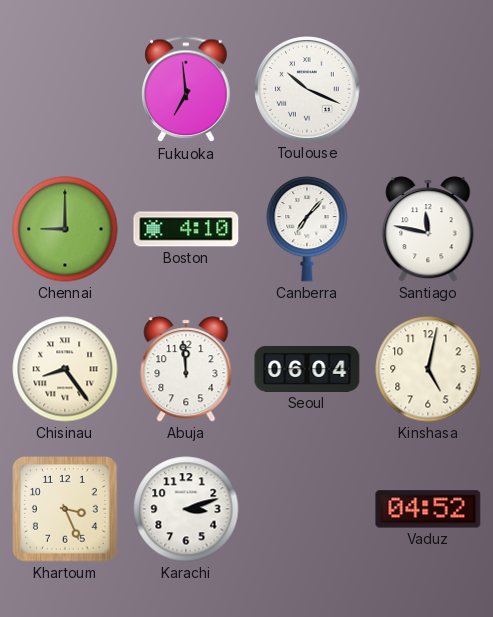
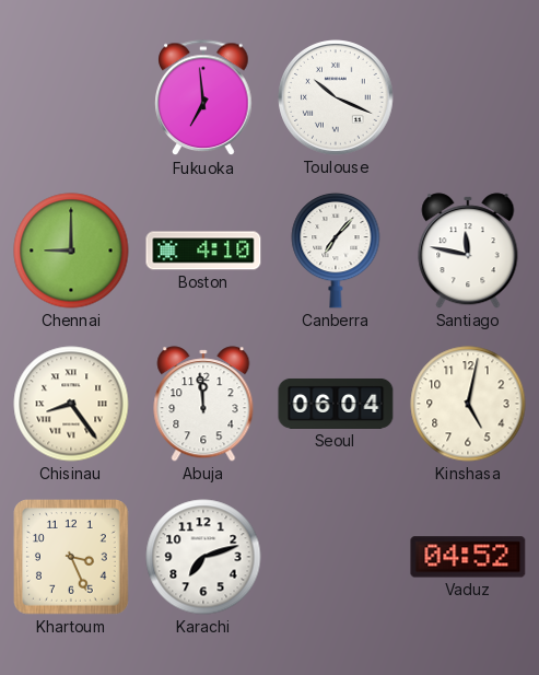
Karachi: 3:12 -> 7:12
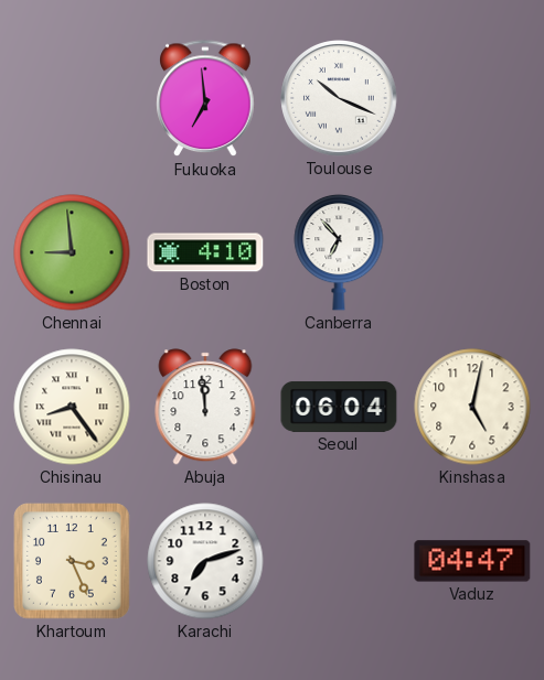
Chennai: 9:00 -> 8:59
Canberra: 7:07 -> 6:53
Santiago: 11:47 -> none
Vaduz: 04:52 -> 04:47
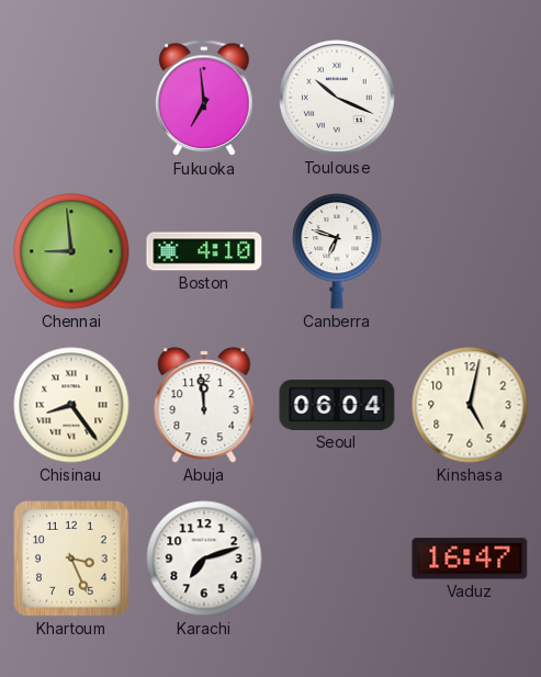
Canberra: 6:53 -> 6:48
Vaduz: 04:47 -> 16:47
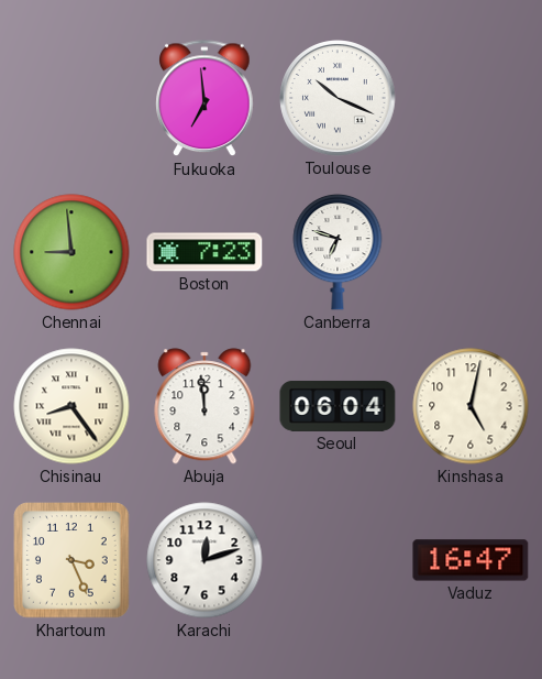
Boston: 4:10 -> 7:23
Karachi: 7:12 -> 12:12
